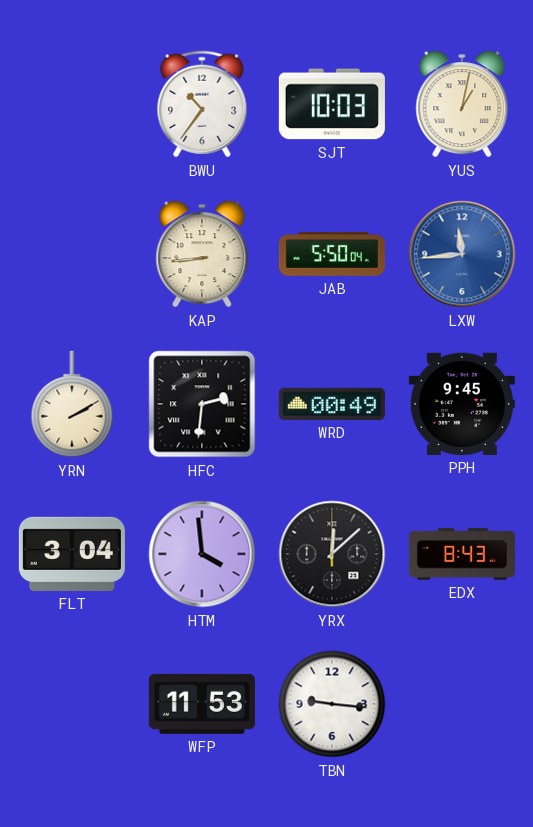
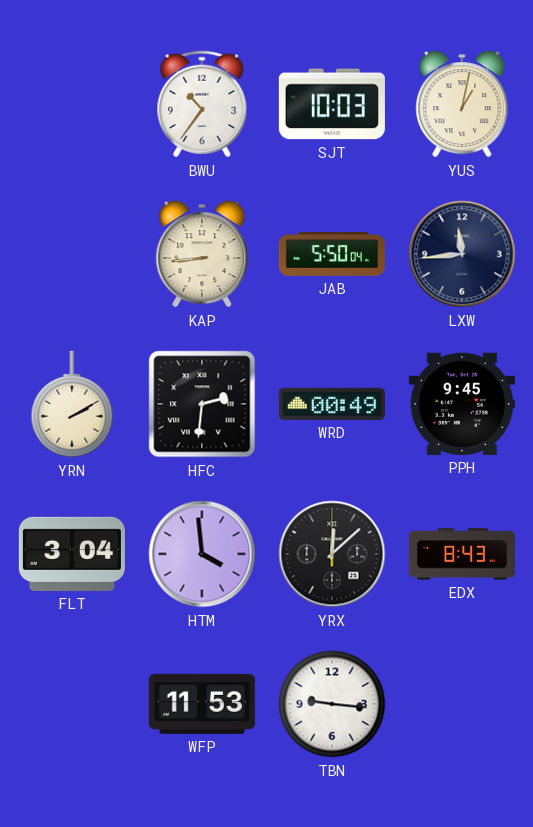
LXW dial: blue -> navy
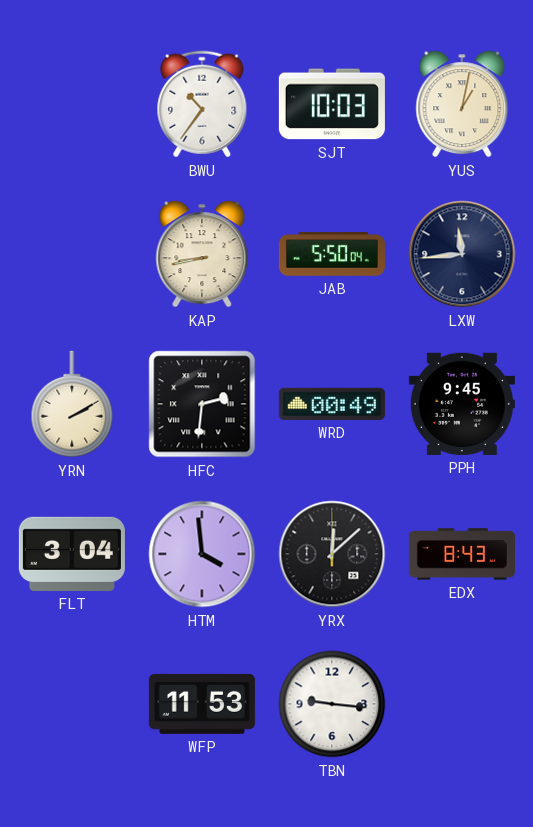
KAP: 8:44 -> 8:43
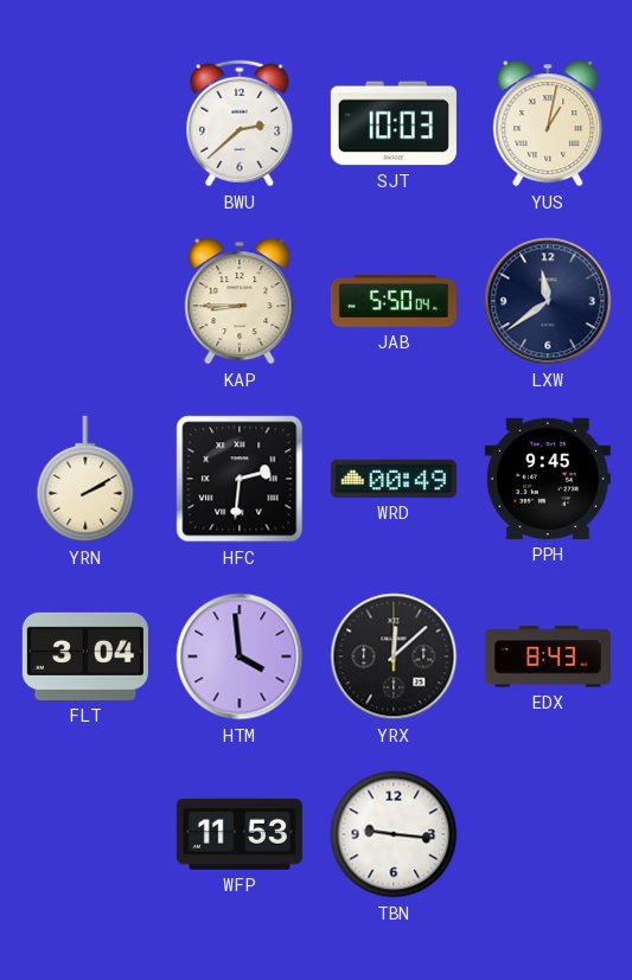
BWU: 10:36 -> 2:38
KAP: 8:43 -> 8:45
LXW: 11:44 -> 11:39
